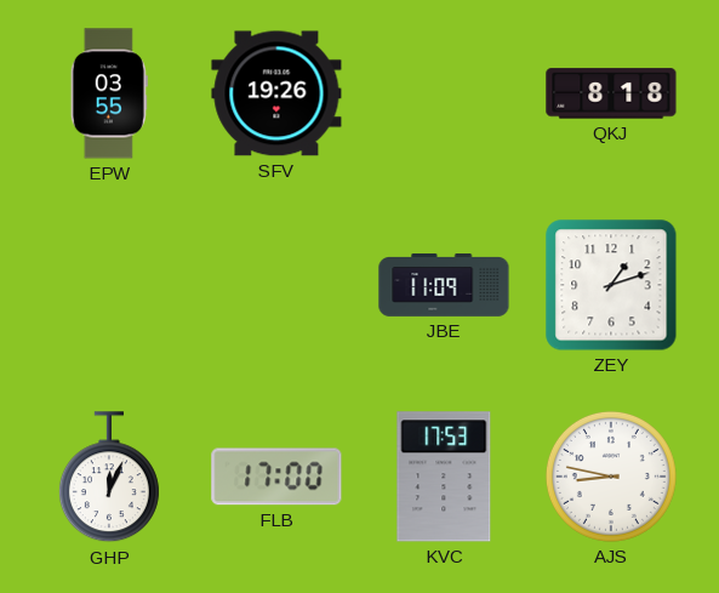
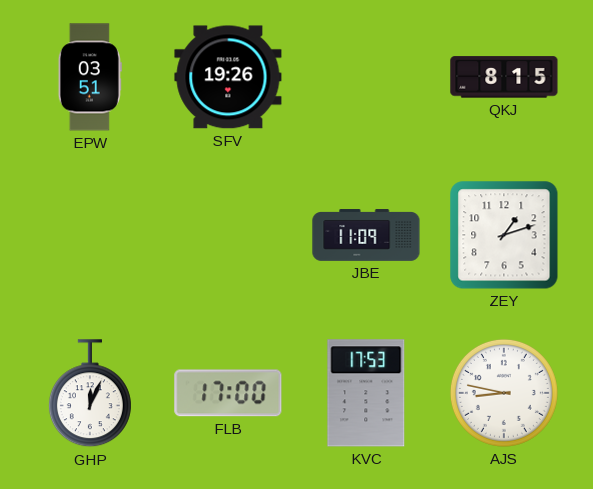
EPW: 03:55 -> 03:51
QKJ: 8:18 -> 8:15
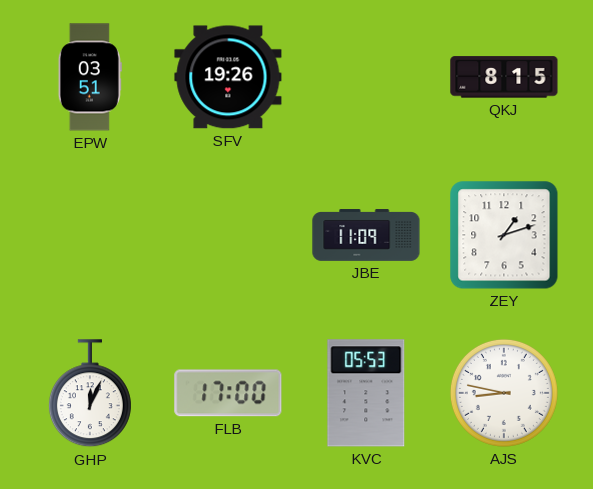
KVC: 17:53 -> 05:53
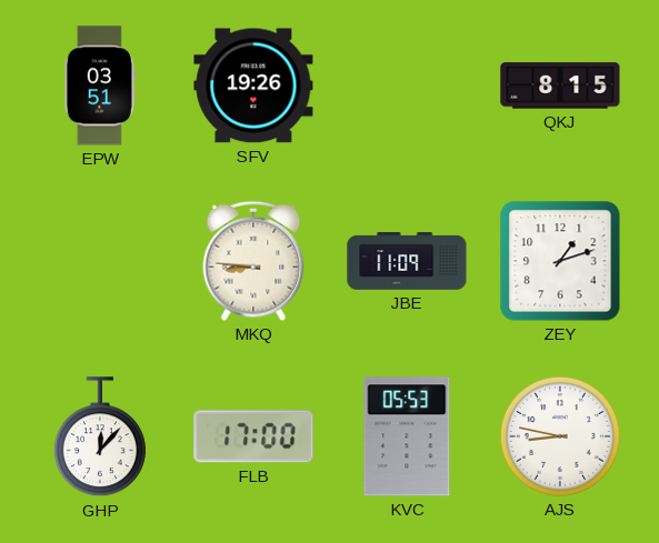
MKQ: none -> 8:46
GHP: 12:04 -> 12:07
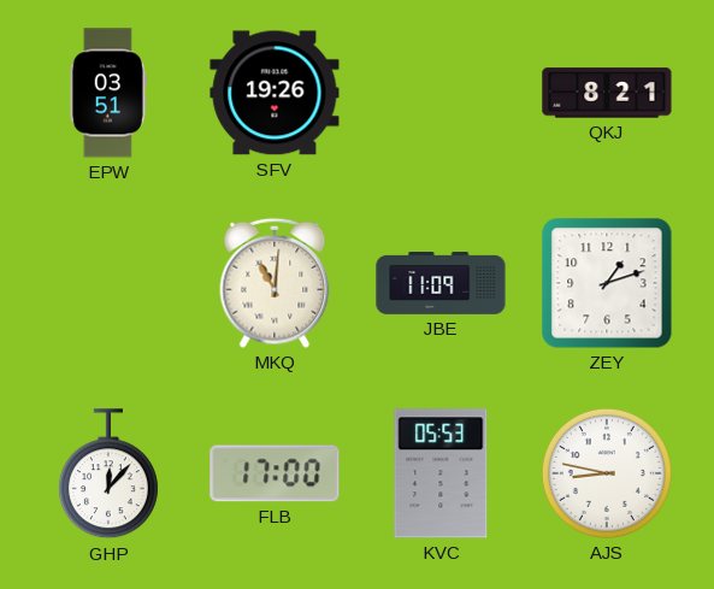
QKJ: 8:15 -> 8:21
MKQ: 8:46 -> 11:01
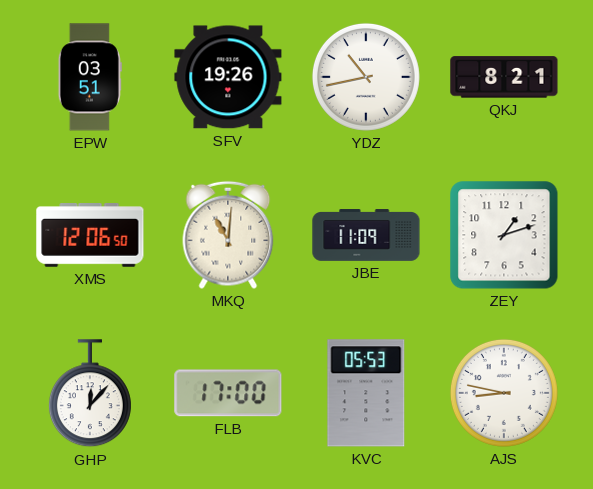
YDZ: none -> 10:43
XMS: none -> 12:06
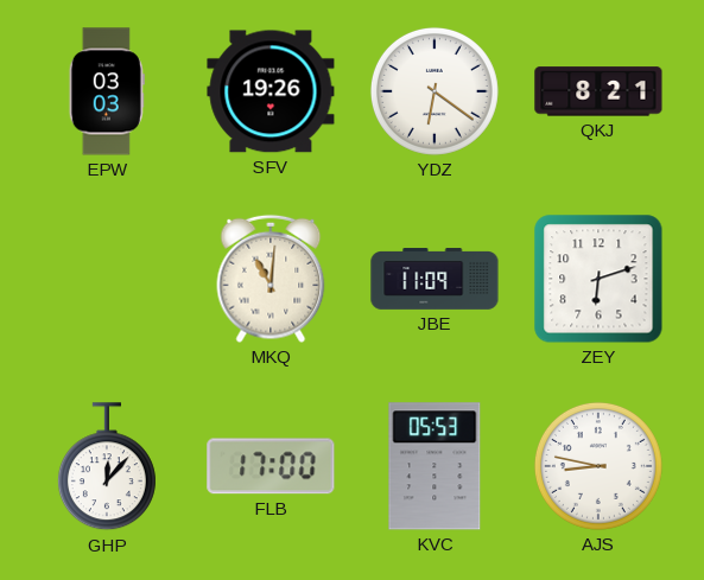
EPW: 03:51 -> 03:03
YDZ: 10:43 -> 6:21
XMS: 12:06 -> none
ZEY: 1:12 -> 6:12
